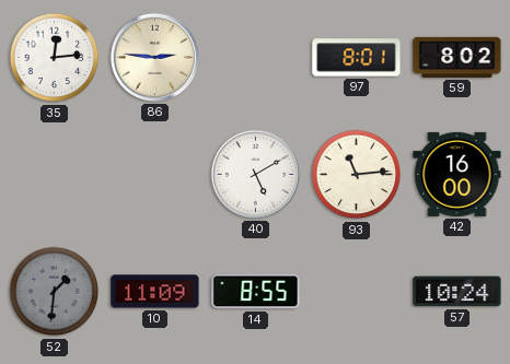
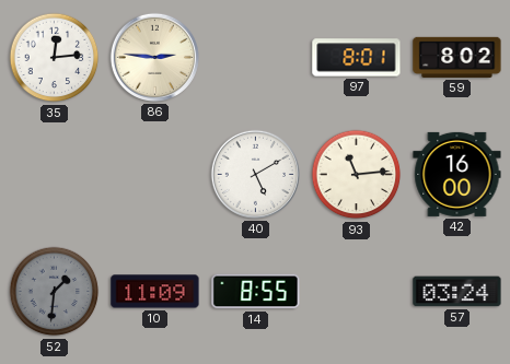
57: 10:24 -> 03:24
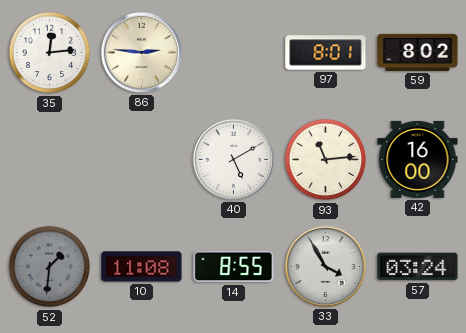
10: 11:09 -> 11:08
33: none -> 3:55
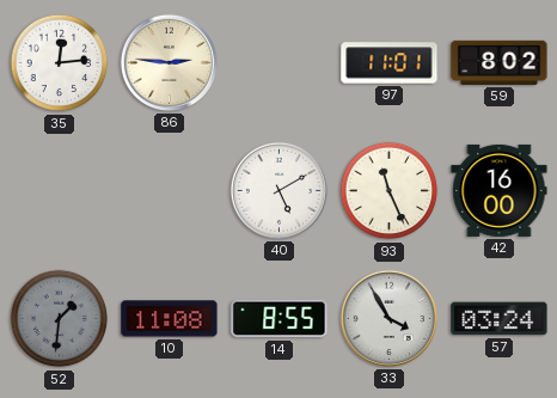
97: 8:01 -> 11:01
93: 11:14 -> 11:26
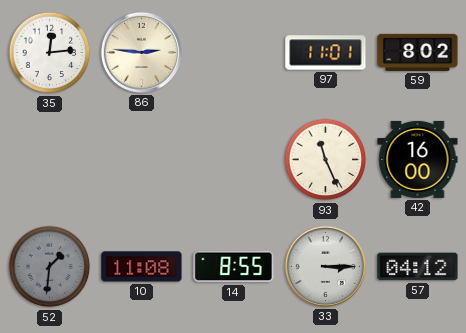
40: 5:10 -> none
33: 3:55 -> 3:15
57: 03:24 -> 04:12
